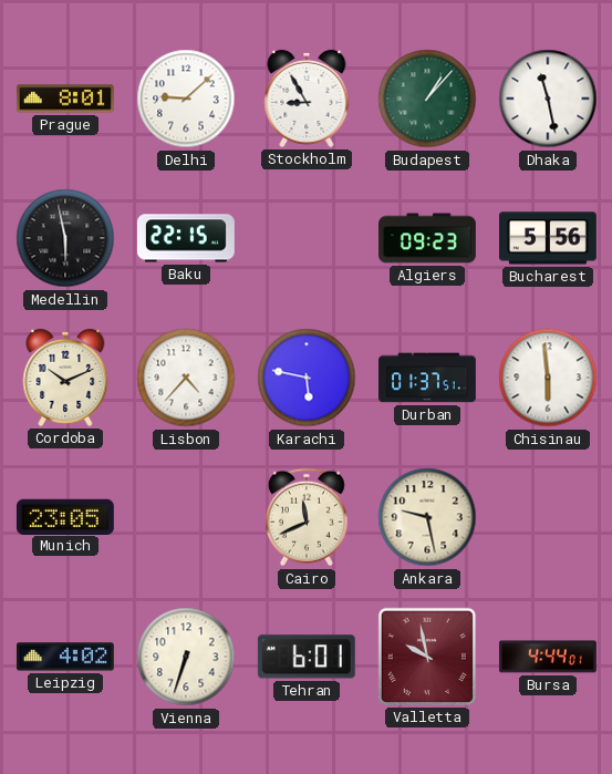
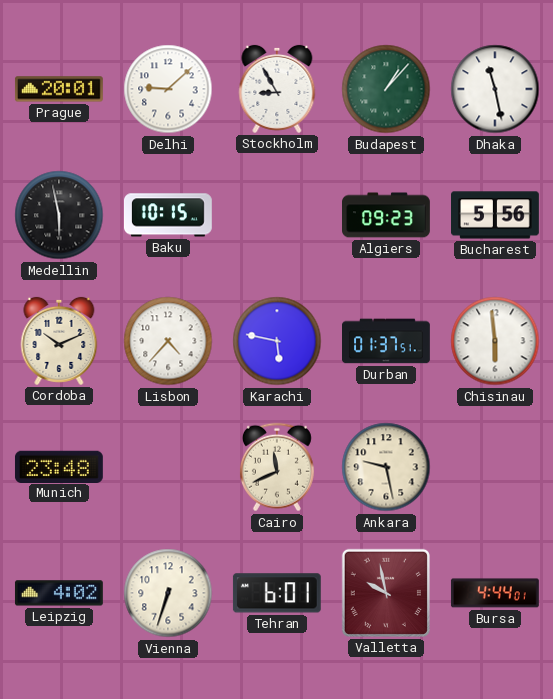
Prague: 8:01 -> 20:01
Baku: 22:15 -> 10:15
Munich: 23:05 -> 23:48
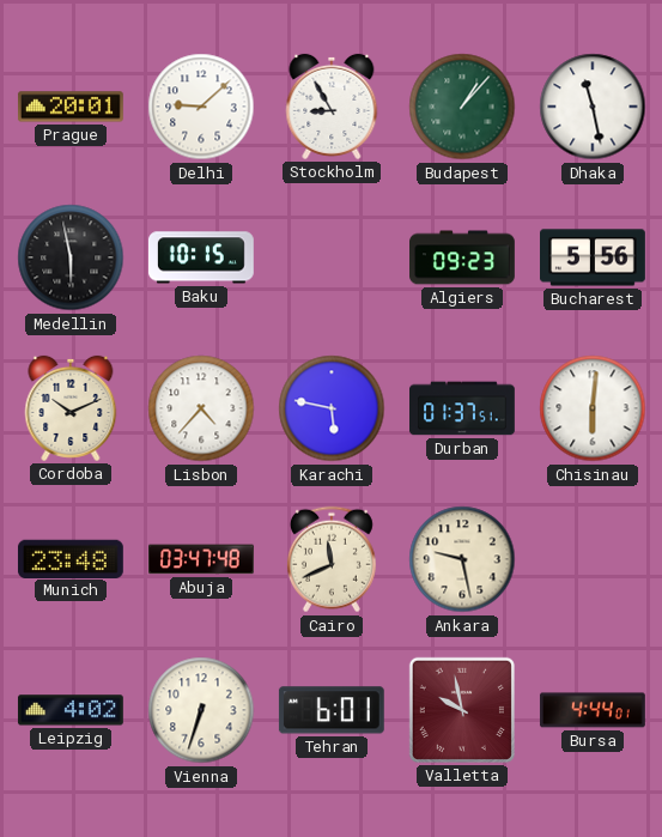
Chisinau: 5:59 -> 6:01
Abuja: none -> 03:47
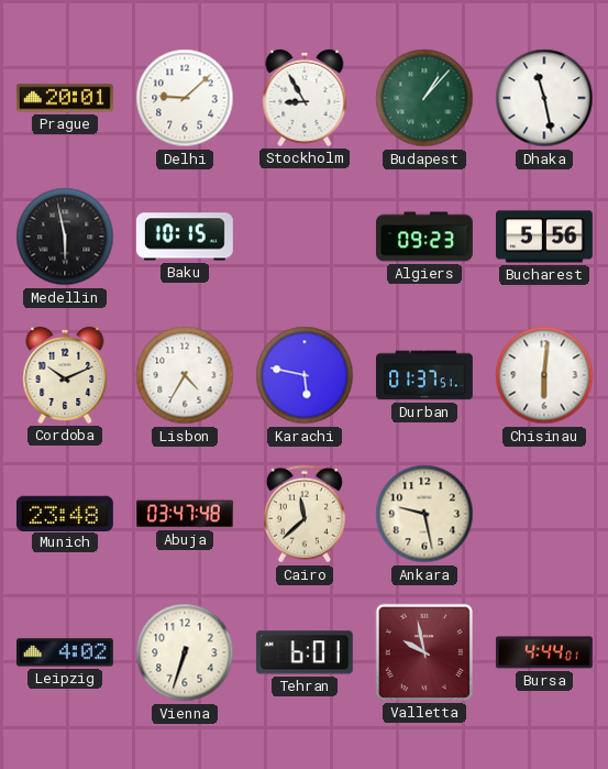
Lisbon: 4:37 -> 4:35
Cairo: 11:41 -> 11:38
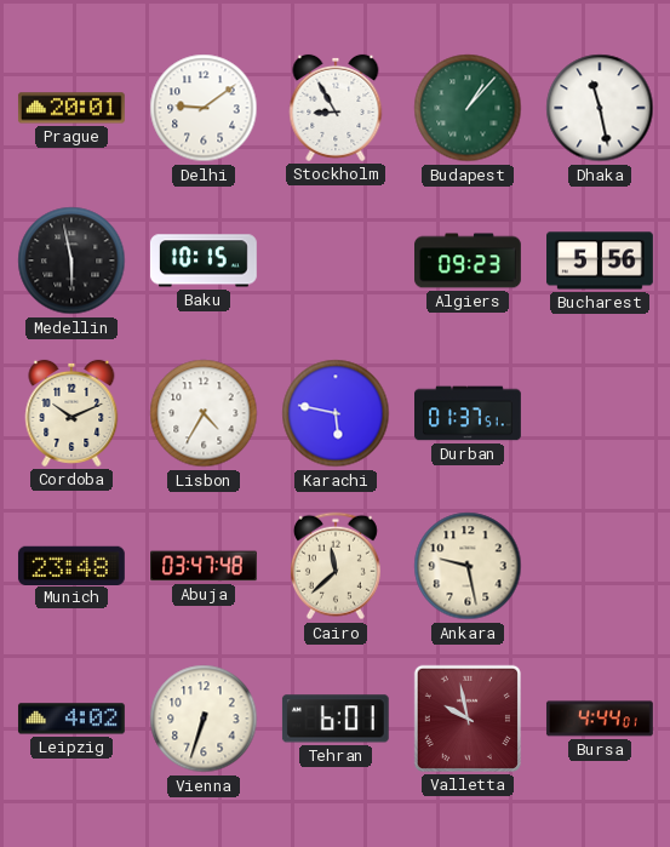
Delhi: 9:08 -> 9:09
Chisinau: 6:01 -> none
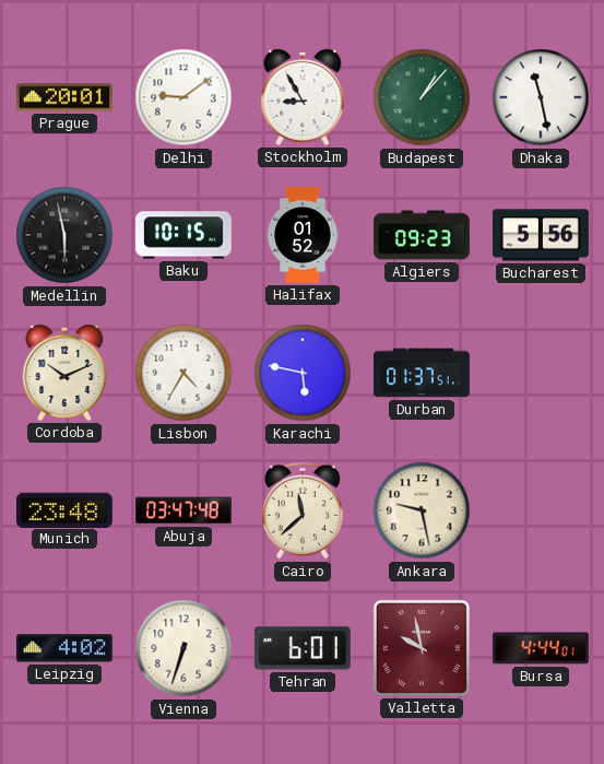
Halifax: none -> 01:52
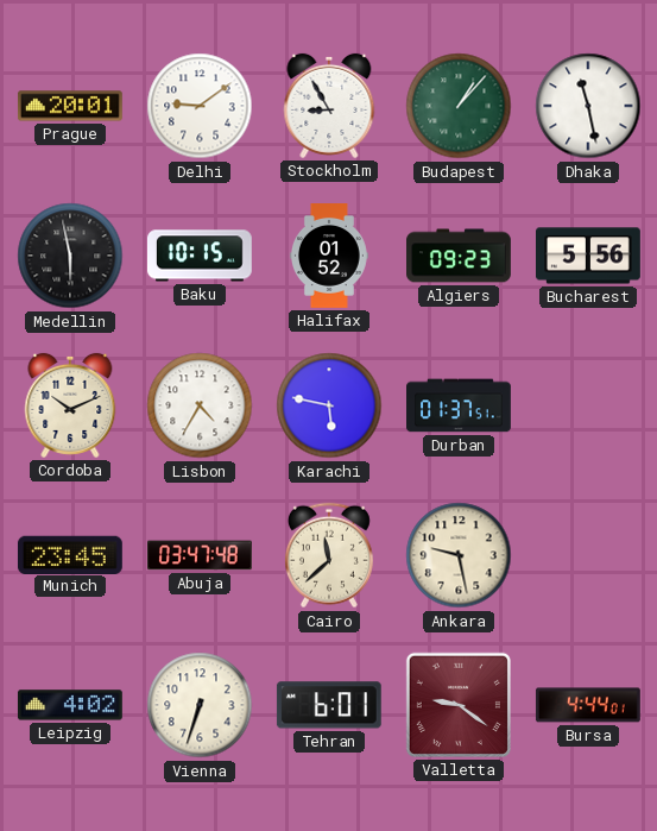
Munich: 23:48 -> 23:45
Valletta: 9:58 -> 9:21
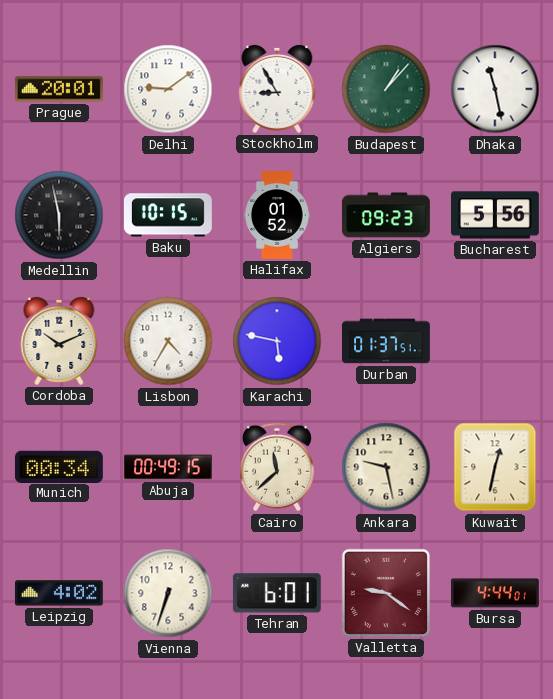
Munich: 23:45 -> 00:34
Abuja: 03:47 -> 00:49
Kuwait: none -> 12:32
